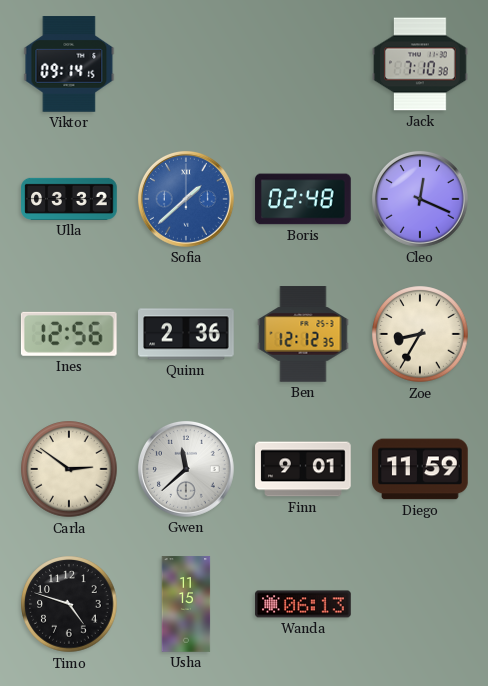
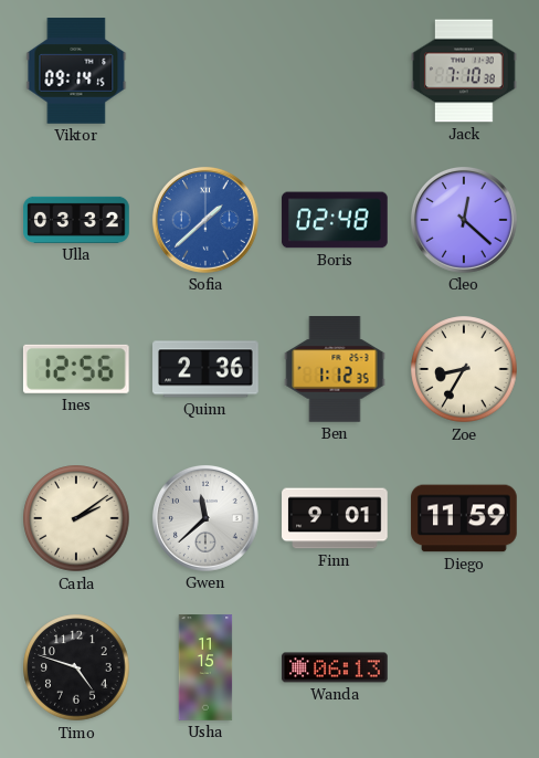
Cleo: 12:19 -> 12:22
Ben: 12:12 -> 1:12
Carla: 2:51 -> 2:09
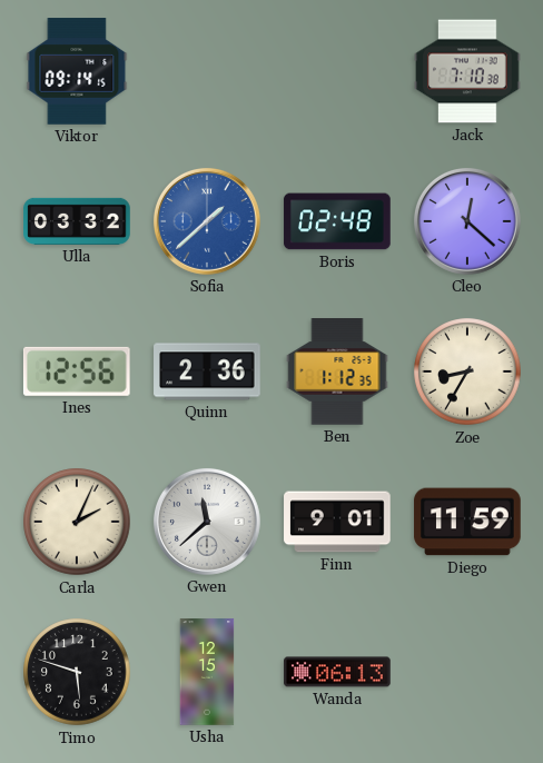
Carla: 2:09 -> 2:04
Timo: 4:48 -> 5:48
Usha: 11:15 -> 12:15
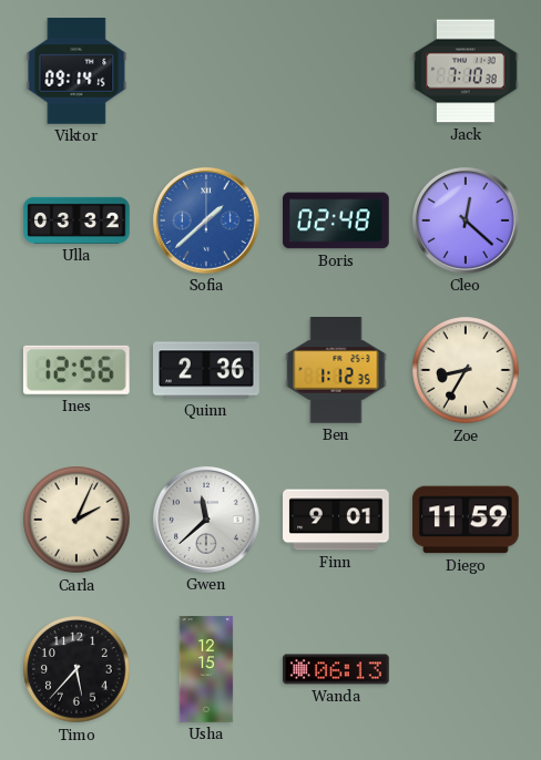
Timo: 5:48 -> 5:37
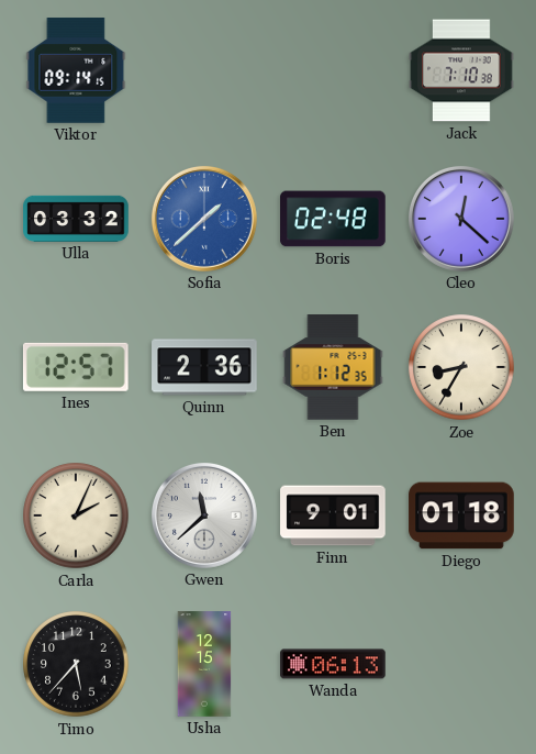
Ines: 12:56 -> 12:57
Diego: 11:59 -> 01:18
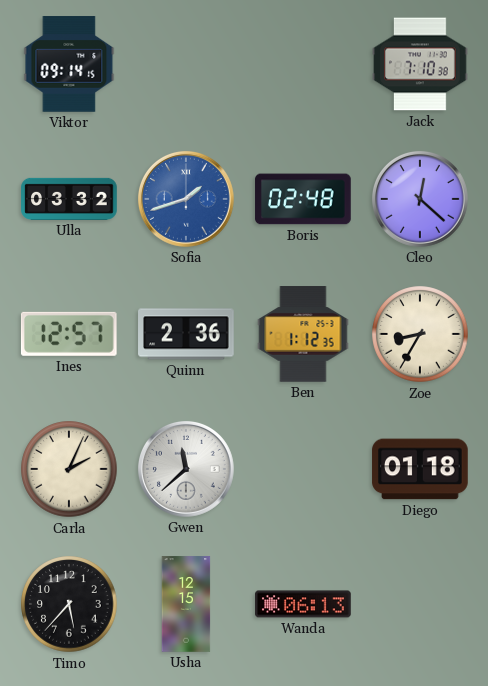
Sofia: 1:38 -> 1:42
Finn: 9:01 -> none
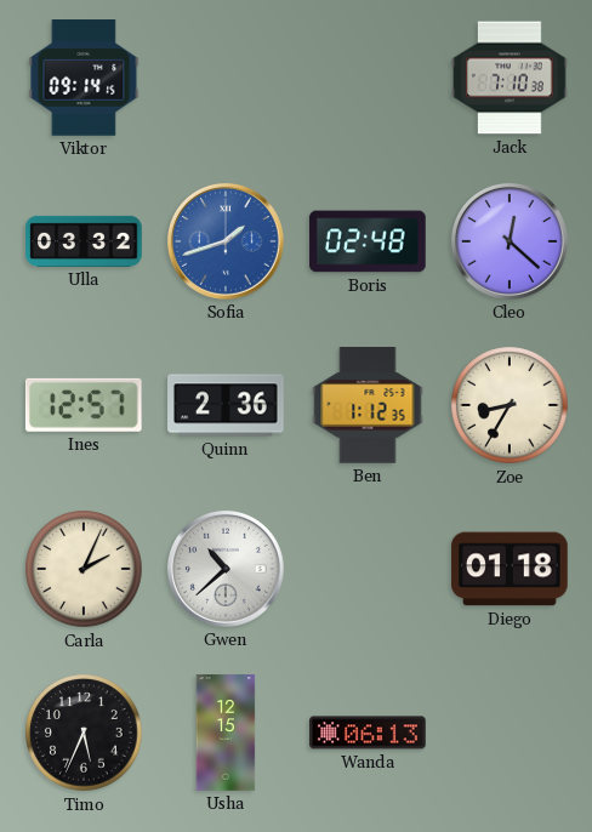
Gwen: 11:38 -> 10:38
Timo: 5:37 -> 5:34
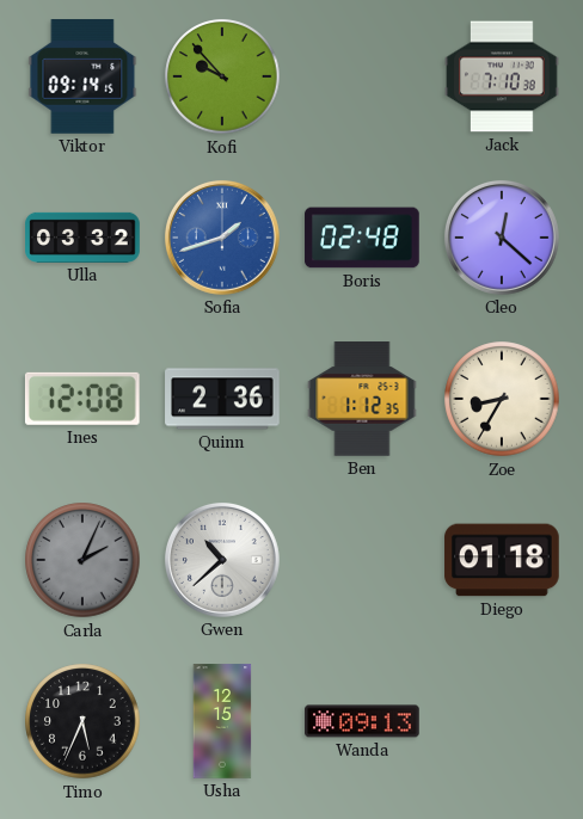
Kofi: none -> 9:53
Ines: 12:57 -> 12:08
Carla dial: cream -> grey
Wanda: 06:13 -> 09:13
